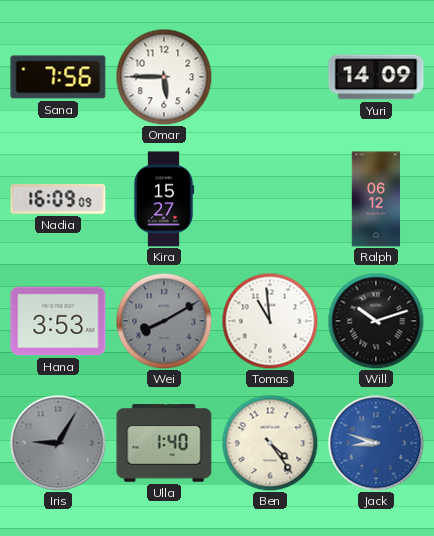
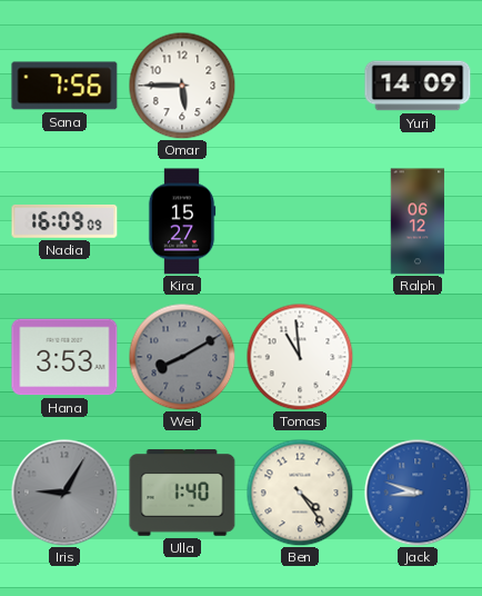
Will: 10:12 -> none
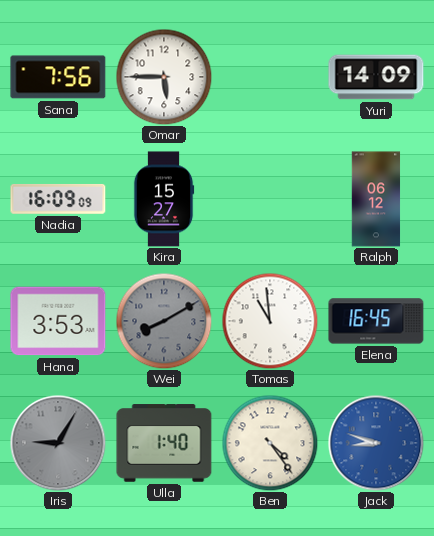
Elena: none -> 16:45
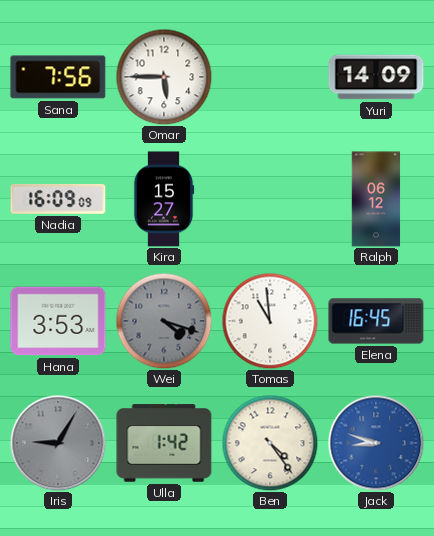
Wei: 8:10 -> 4:18
Ulla: 1:40 -> 1:42
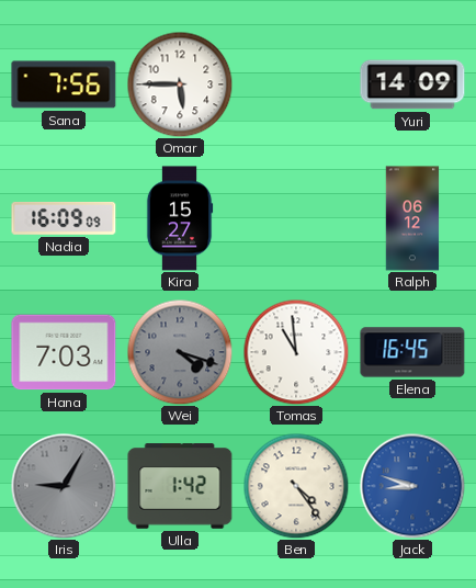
Hana: 3:53 -> 7:03
